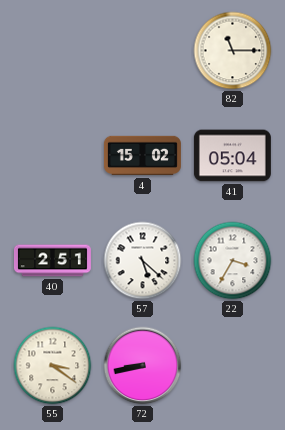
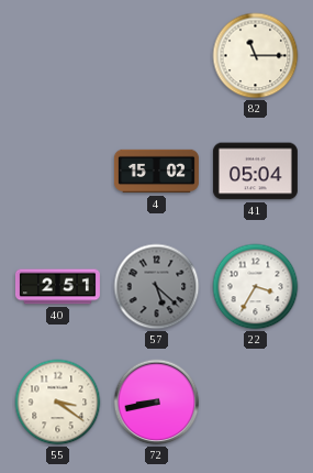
57 dial: white -> grey
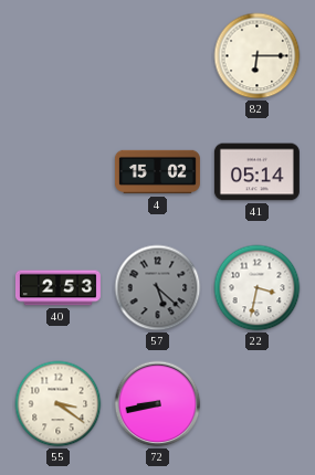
82: 11:15 -> 6:15
41: 05:04 -> 05:14
40: 2:51 -> 2:53
22: 3:35 -> 3:32
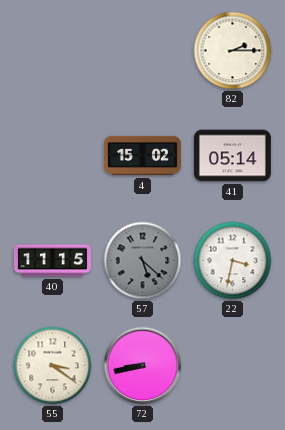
82: 6:15 -> 2:15
40: 2:53 -> 11:15
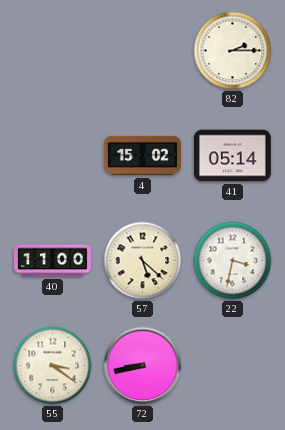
40: 11:15 -> 11:00
57 dial: grey -> cream
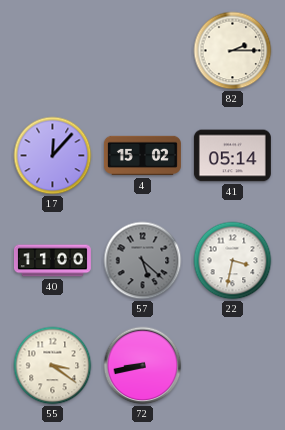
17: none -> 12:07
57 dial: cream -> grey
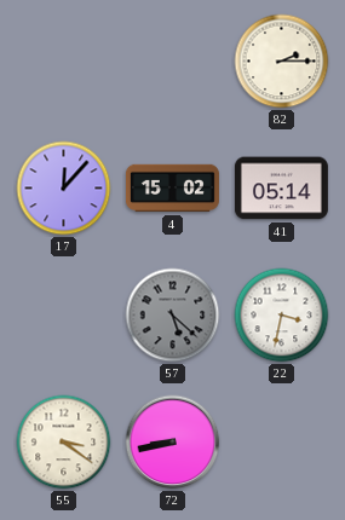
40: 11:00 -> none
